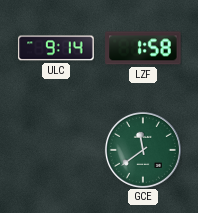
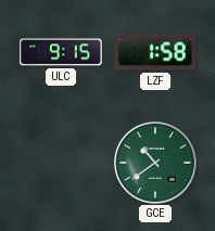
ULC: 9:14 -> 9:15
GCE: 11:39 -> 10:39
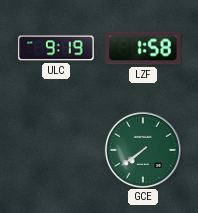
ULC: 9:15 -> 9:19
GCE: 10:39 -> 7:39
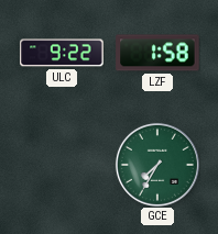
ULC: 9:19 -> 9:22
GCE: 7:39 -> 7:35
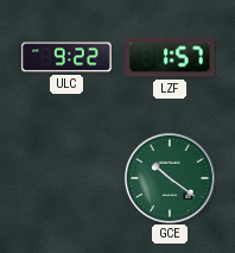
LZF: 1:58 -> 1:57
GCE: 7:35 -> 10:21
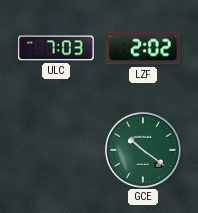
ULC: 9:22 -> 7:03
LZF: 1:57 -> 2:02
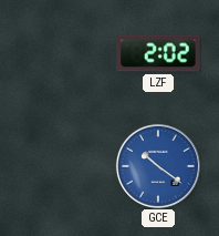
ULC: 7:03 -> none
GCE dial: green -> blue
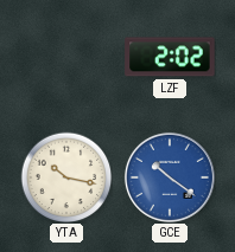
YTA: none -> 10:17
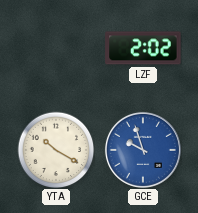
YTA: 10:17 -> 10:20
GCE: 10:21 -> 9:57
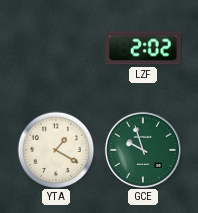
YTA: 10:20 -> 1:20
GCE dial: blue -> green
